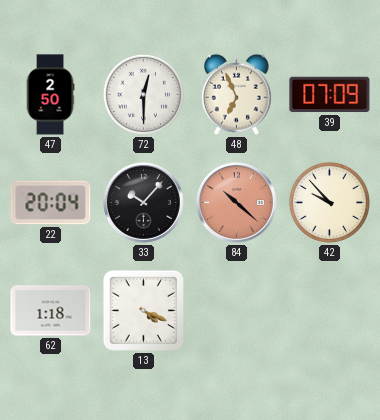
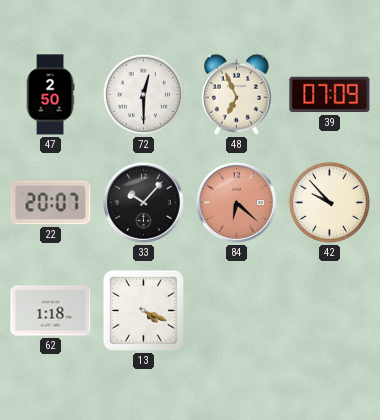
22: 20:04 -> 20:07
84: 10:22 -> 6:22
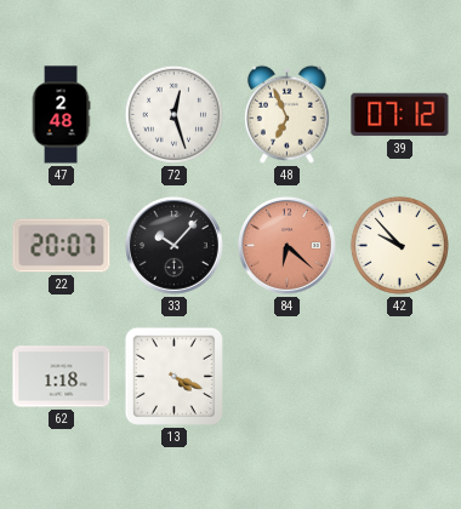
47: 2:50 -> 2:48
72: 12:30 -> 12:27
39: 07:09 -> 07:12
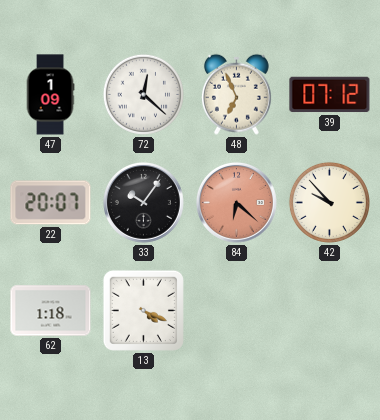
47: 2:48 -> 1:09
72: 12:27 -> 12:22
33: 10:07 -> 10:06
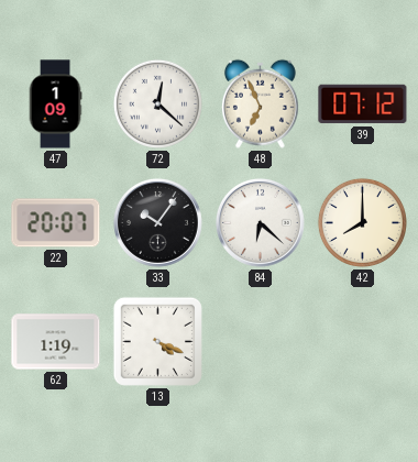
84 dial: salmon -> white
42: 9:53 -> 8:00
62: 1:18 -> 1:19
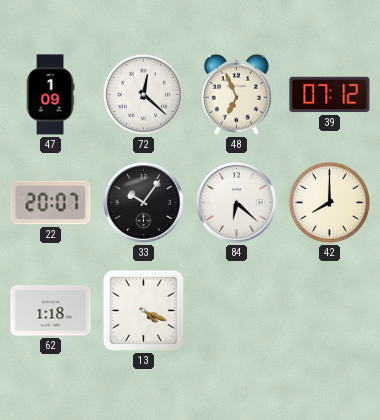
62: 1:19 -> 1:18
